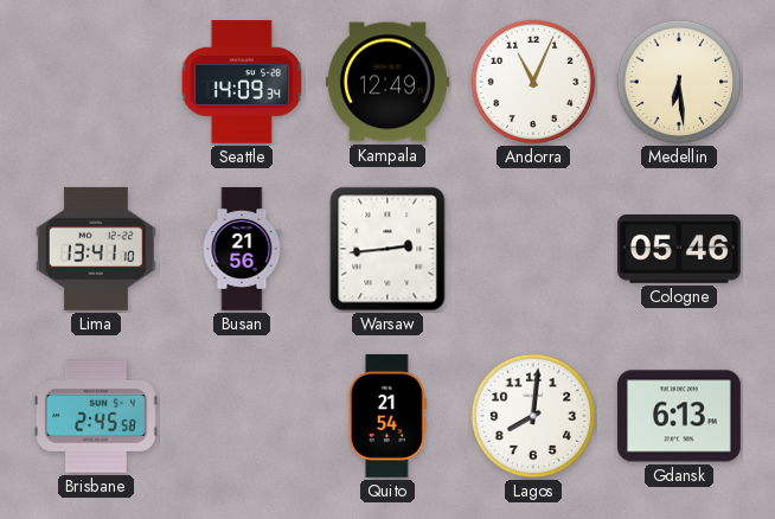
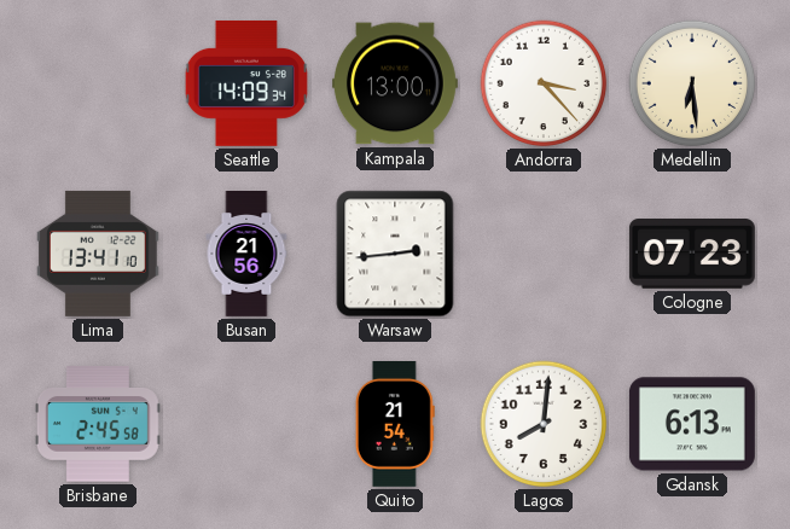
Kampala: 12:49 -> 13:00
Andorra: 11:04 -> 3:23
Cologne: 05:46 -> 07:23
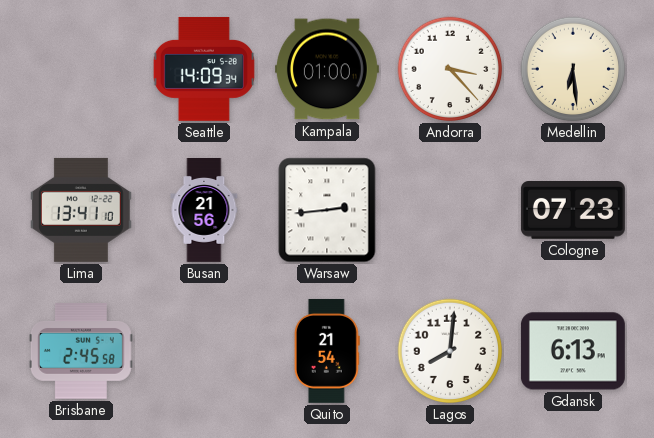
Kampala: 13:00 -> 01:00
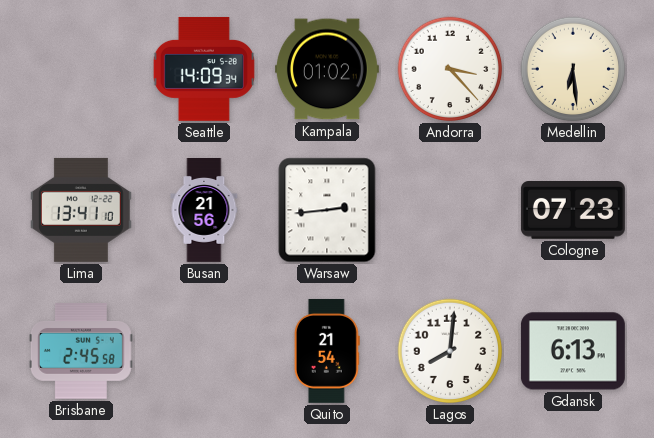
Kampala: 01:00 -> 01:02
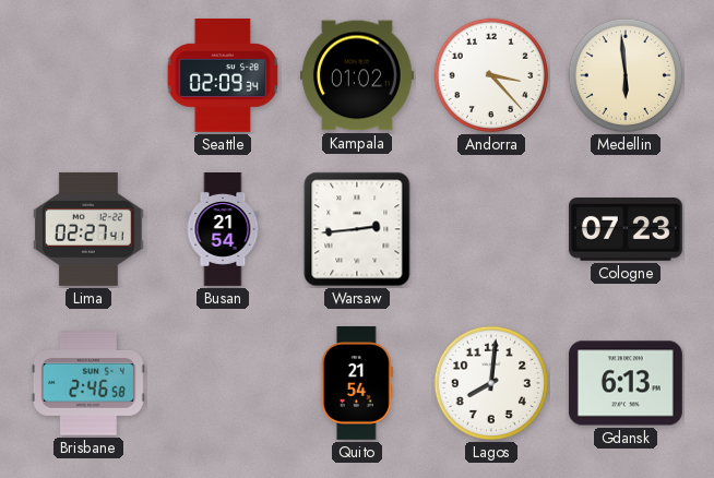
Seattle: 14:09 -> 02:09
Medellin: 6:29 -> 5:59
Lima: 13:41 -> 02:27
Busan: 21:56 -> 21:54
Brisbane: 2:45 -> 2:46
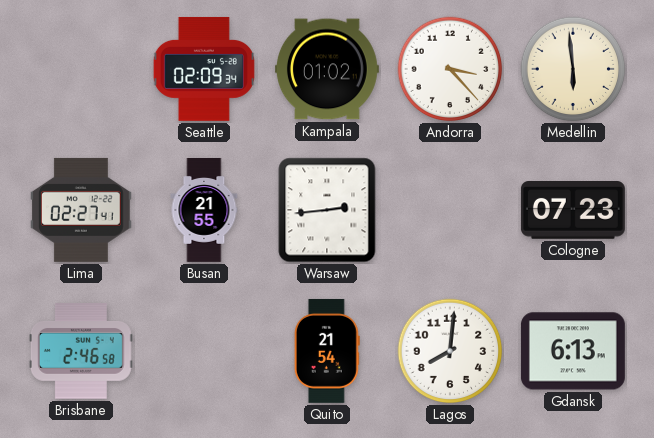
Busan: 21:54 -> 21:55
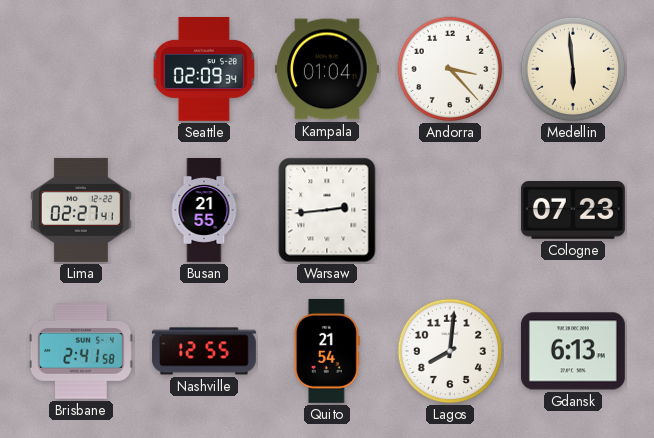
Kampala: 01:02 -> 01:04
Brisbane: 2:46 -> 2:41
Nashville: none -> 12:55
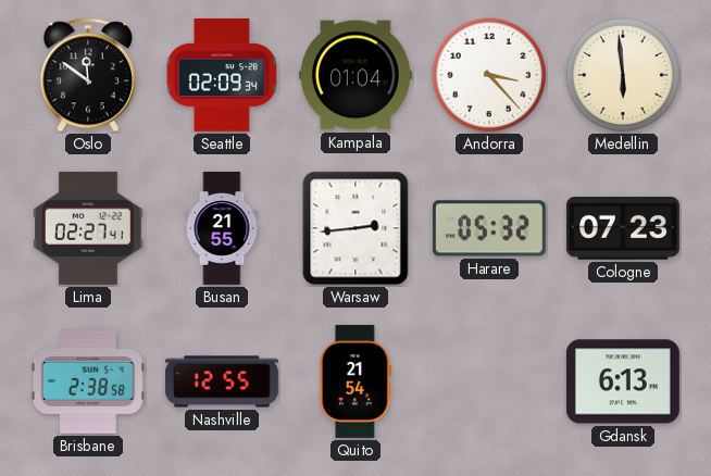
Oslo: none -> 11:51
Harare: none -> 05:32
Brisbane: 2:41 -> 2:38
Lagos: 8:01 -> none
